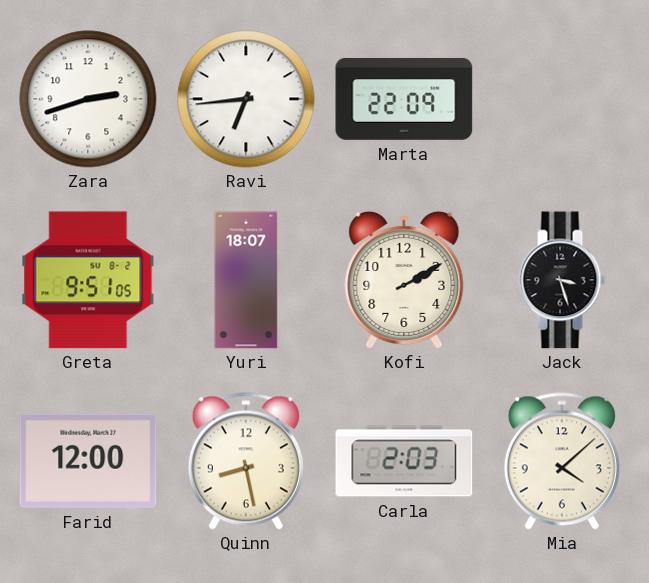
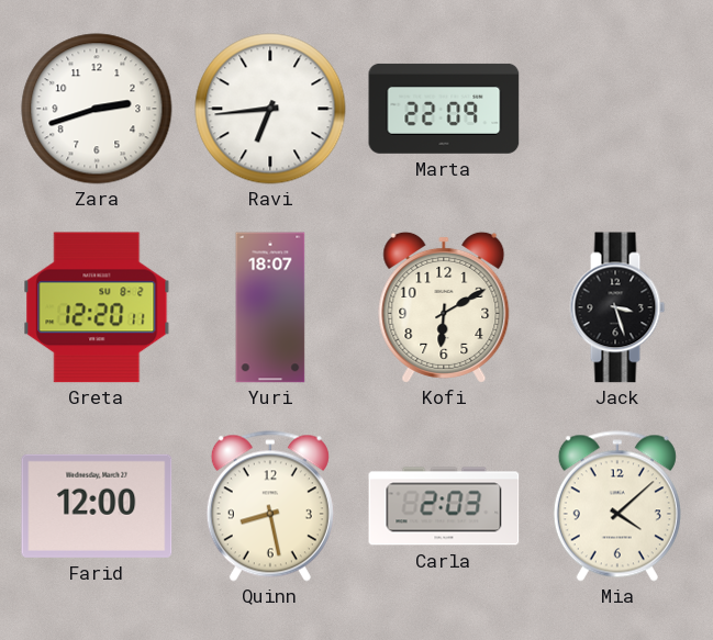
Greta: 9:51 -> 12:20
Kofi: 2:10 -> 6:10
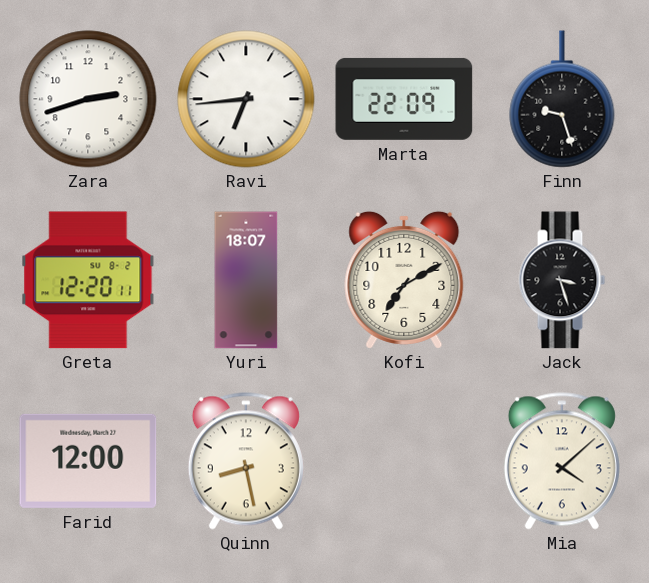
Finn: none -> 9:27
Kofi: 6:10 -> 7:10
Carla: 2:03 -> none
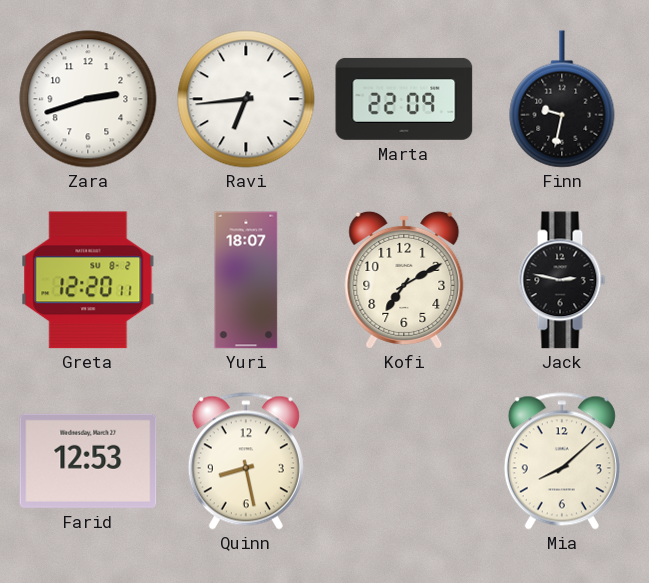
Finn: 9:27 -> 9:32
Jack: 3:27 -> 2:47
Farid: 12:00 -> 12:53
Mia: 4:08 -> 8:08
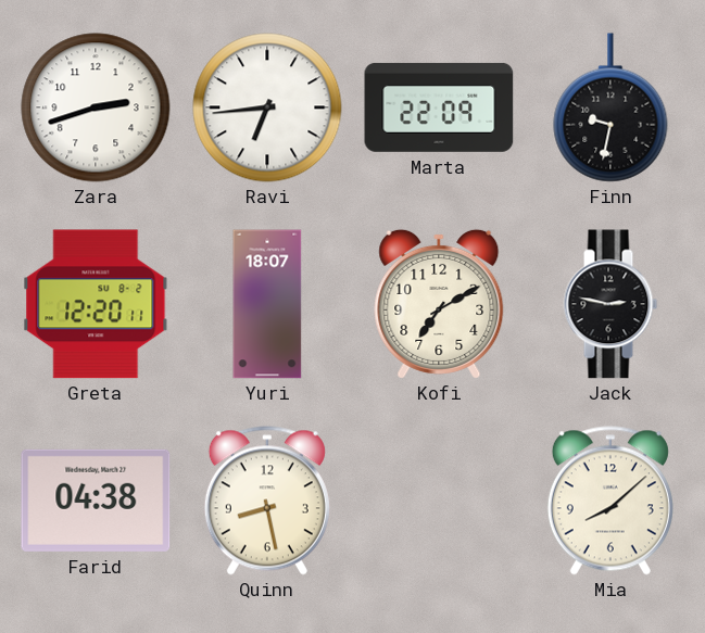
Farid: 12:53 -> 04:38
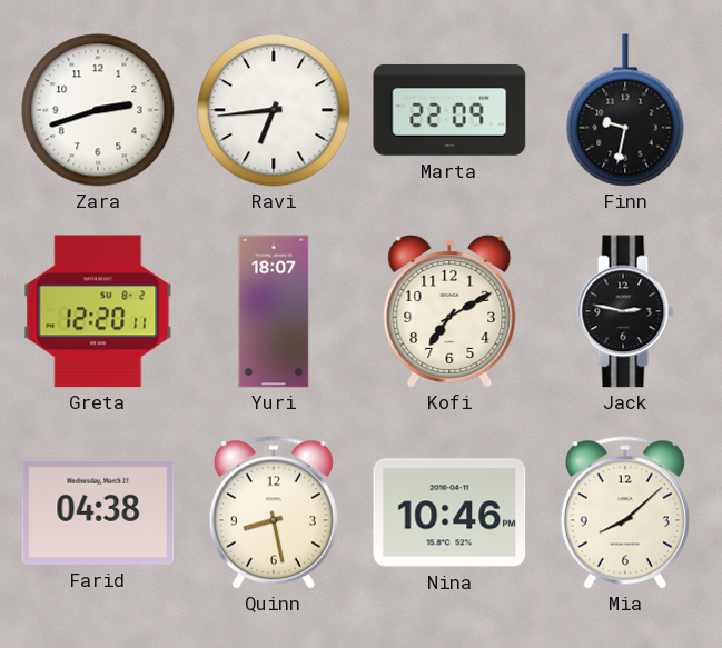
Nina: none -> 10:46
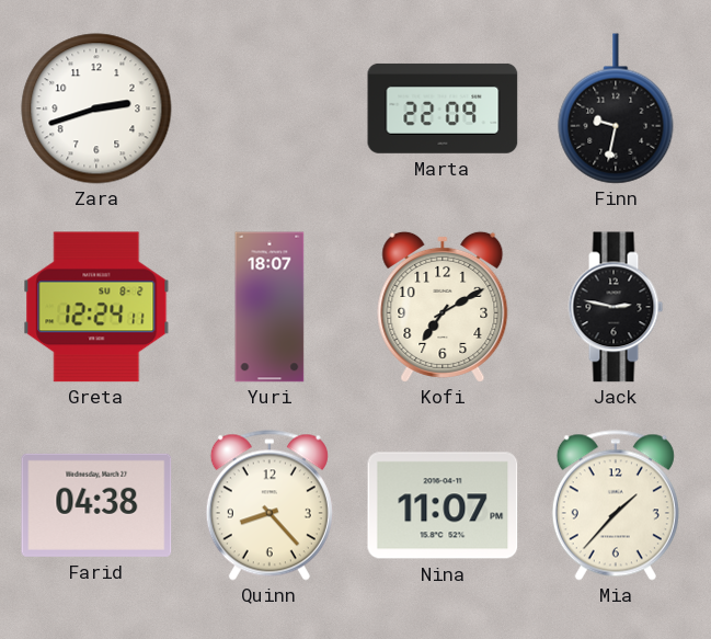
Ravi: 6:44 -> none
Greta: 12:20 -> 12:24
Quinn: 8:28 -> 8:23
Nina: 10:46 -> 11:07
Mia: 8:08 -> 1:37
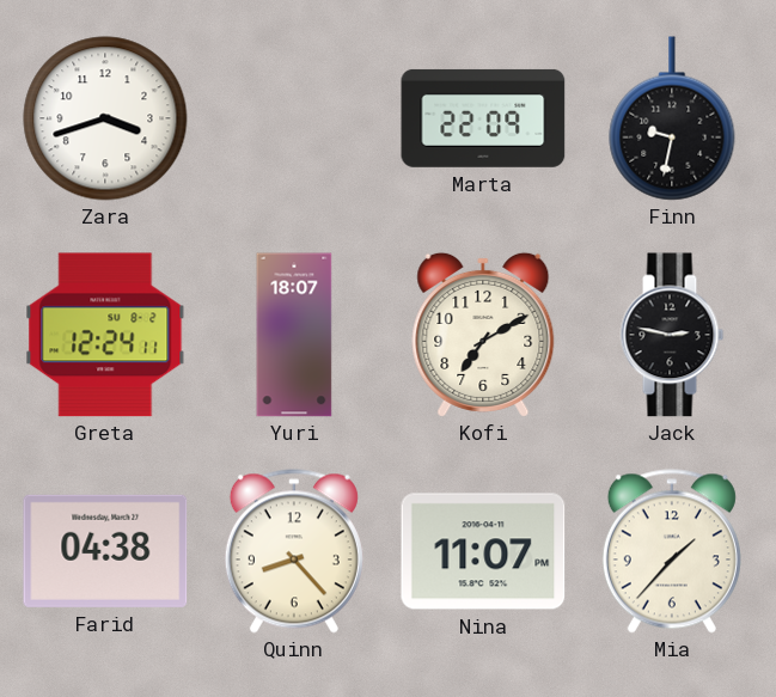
Zara: 2:42 -> 3:42
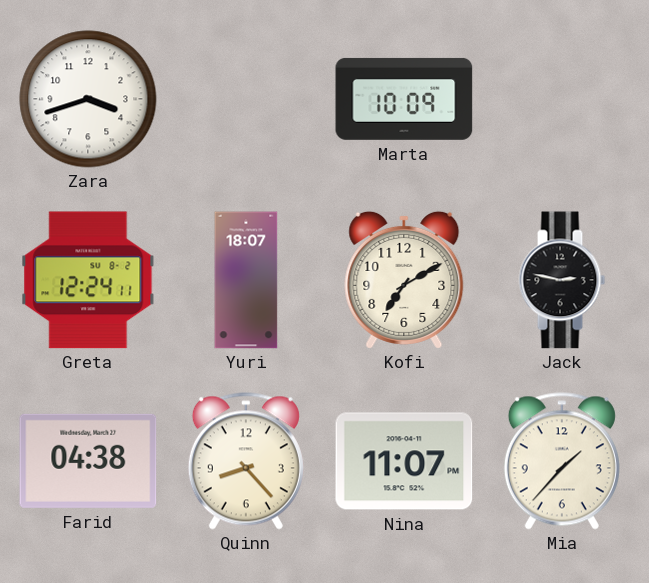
Marta: 22:09 -> 10:09
Finn: 9:32 -> none
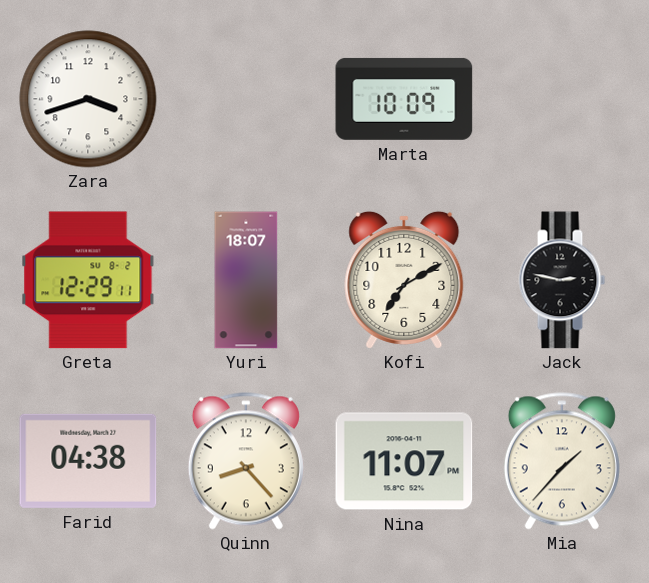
Greta: 12:24 -> 12:29
